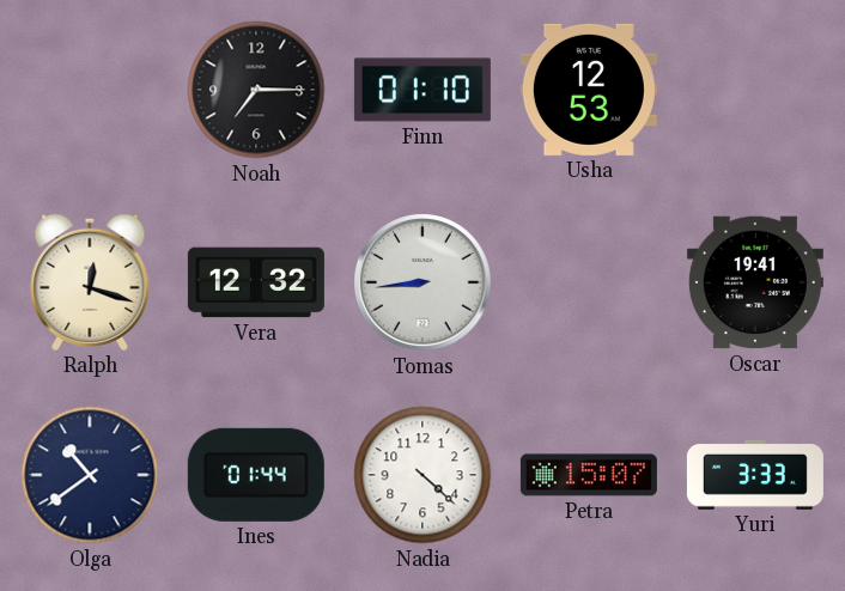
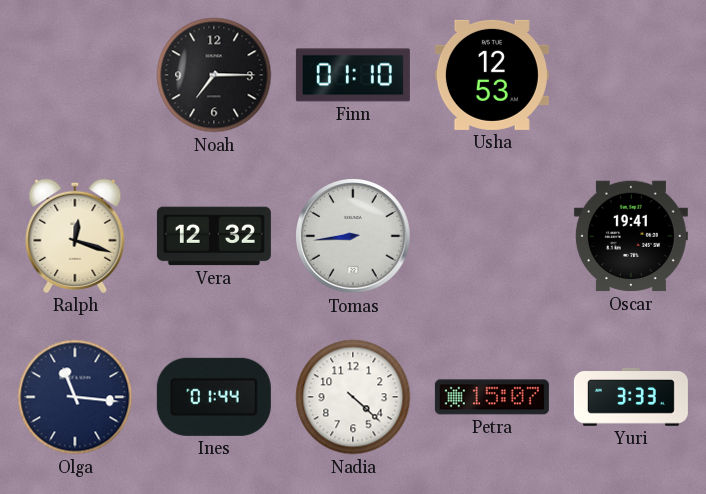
Olga: 10:39 -> 11:16
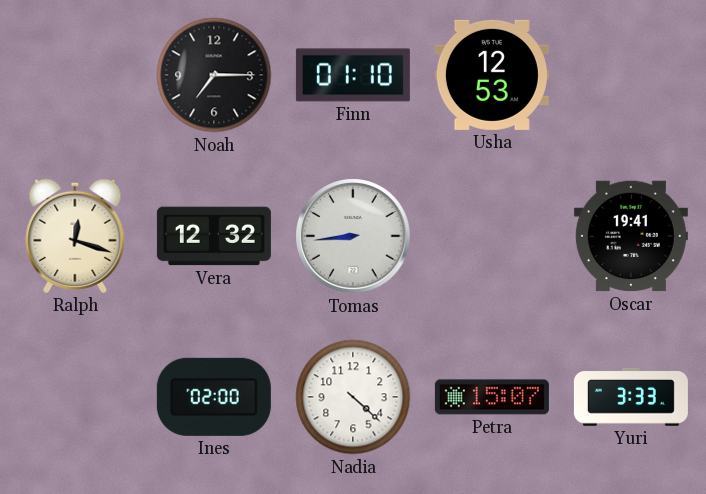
Olga: 11:16 -> none
Ines: 01:44 -> 02:00
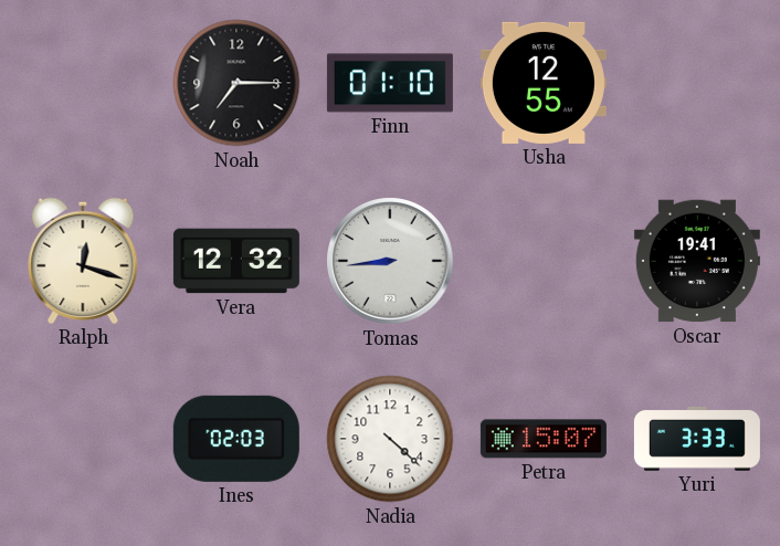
Usha: 12:53 -> 12:55
Ines: 02:00 -> 02:03
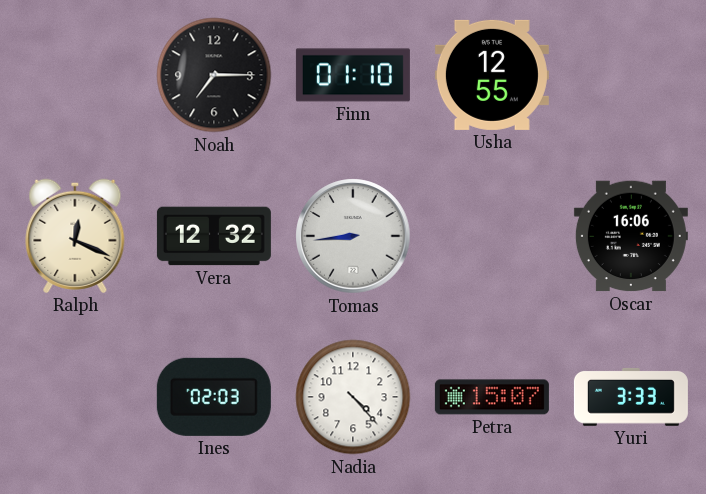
Ralph: 12:18 -> 12:19
Oscar: 19:41 -> 16:06
Nadia: 4:22 -> 4:23
